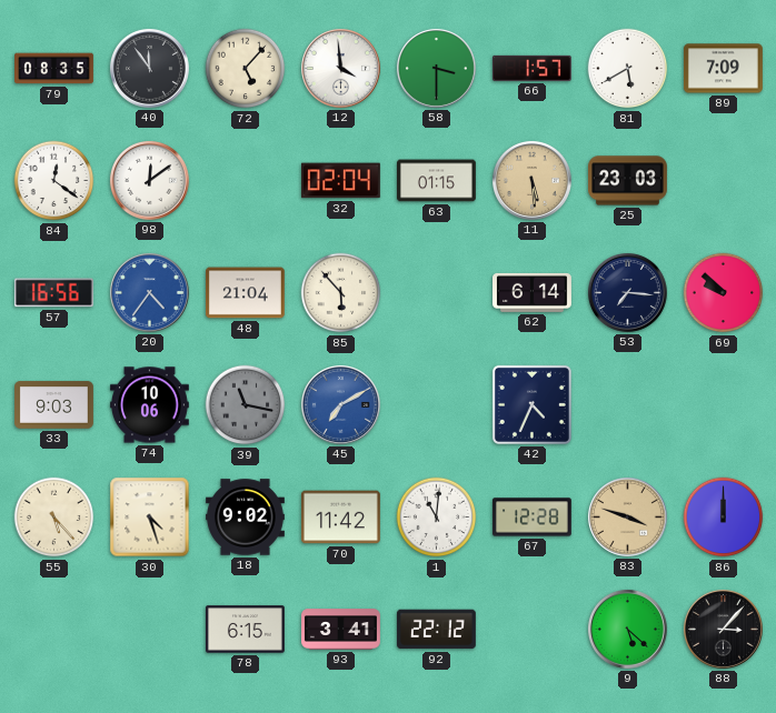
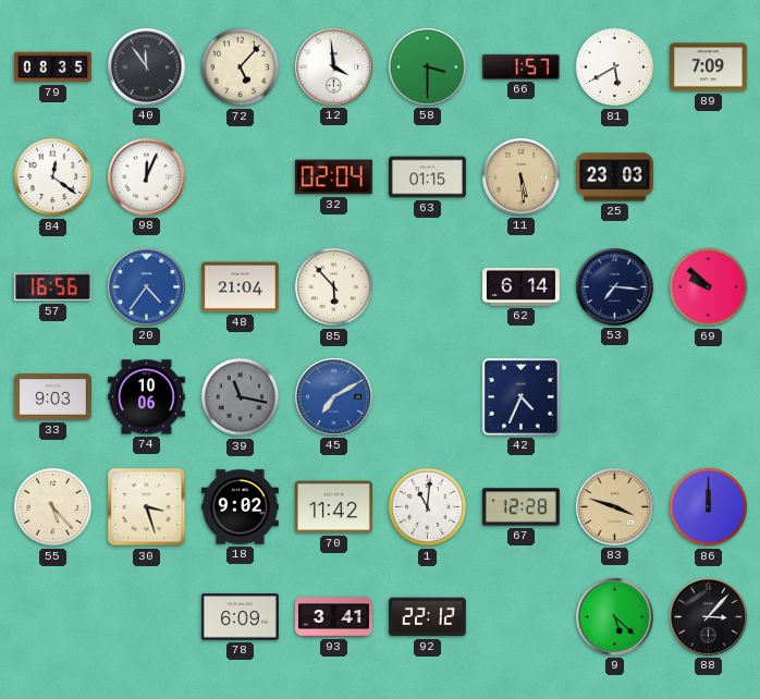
98: 12:09 -> 12:04
30: 4:27 -> 3:27
78: 6:15 -> 6:09
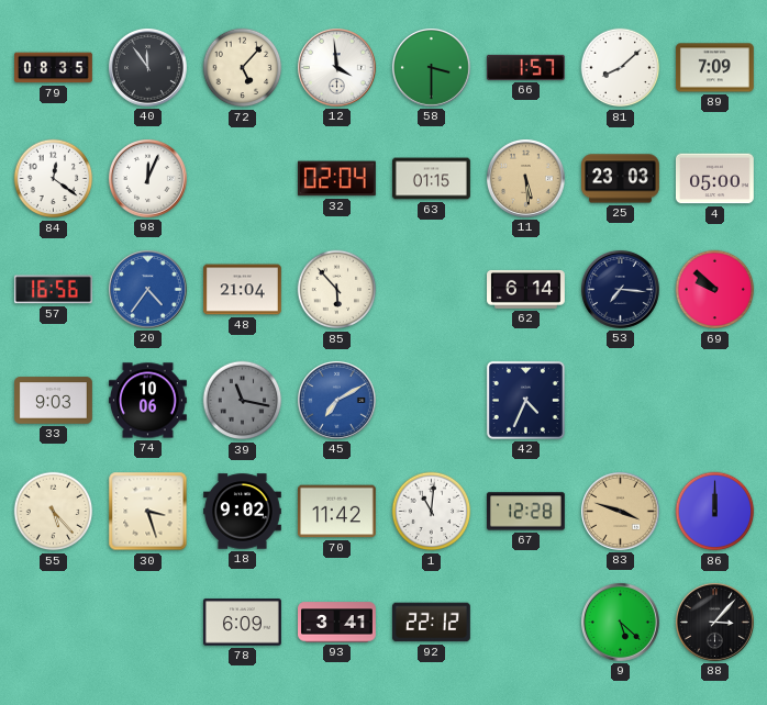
81: 5:40 -> 8:08
4: none -> 05:00
